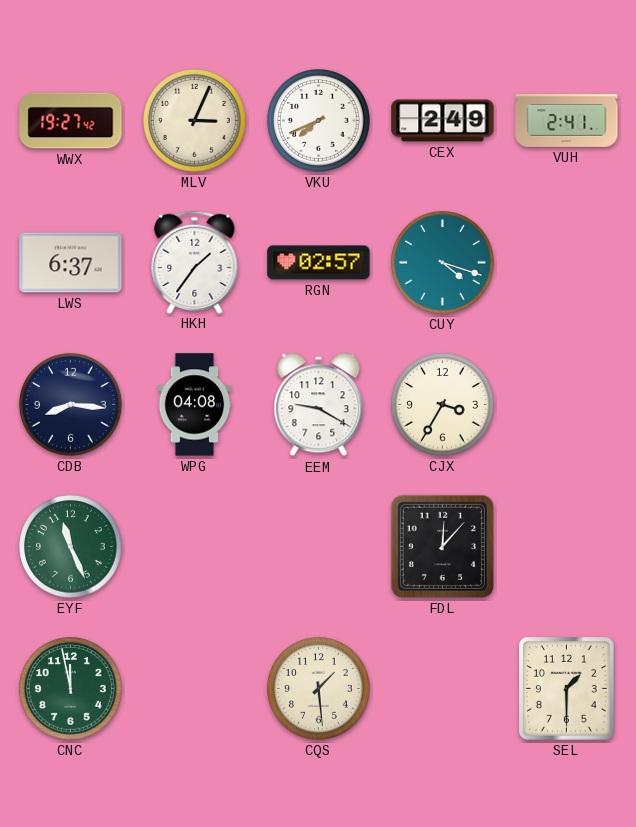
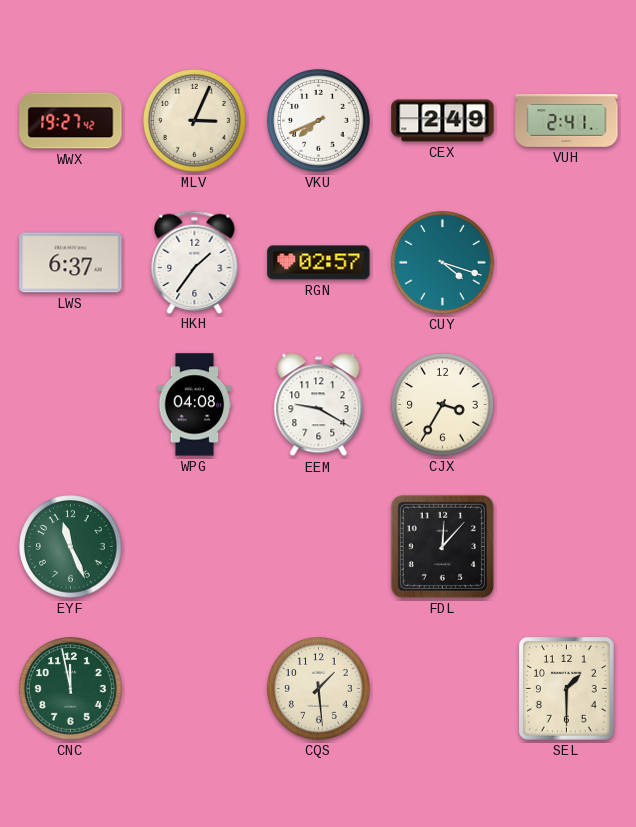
CDB: 8:16 -> none
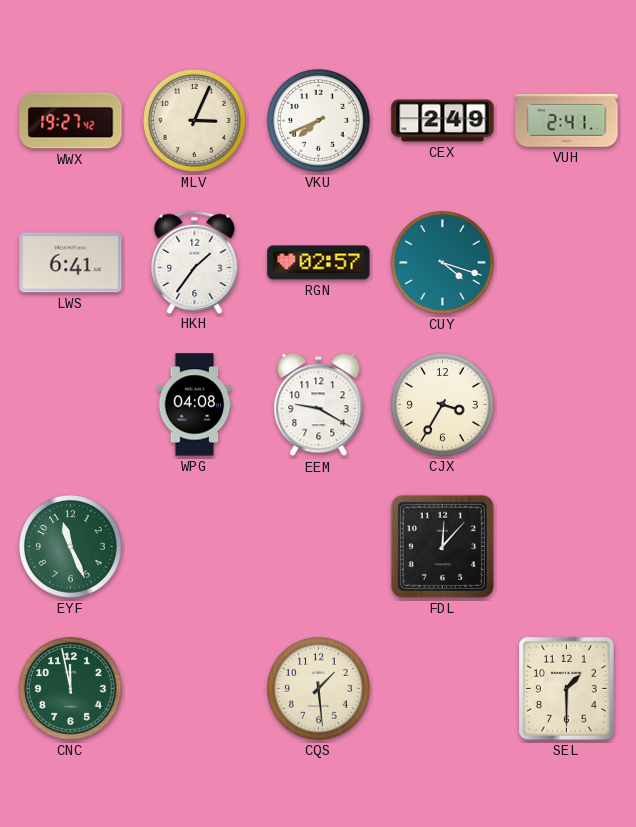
LWS: 6:37 -> 6:41
